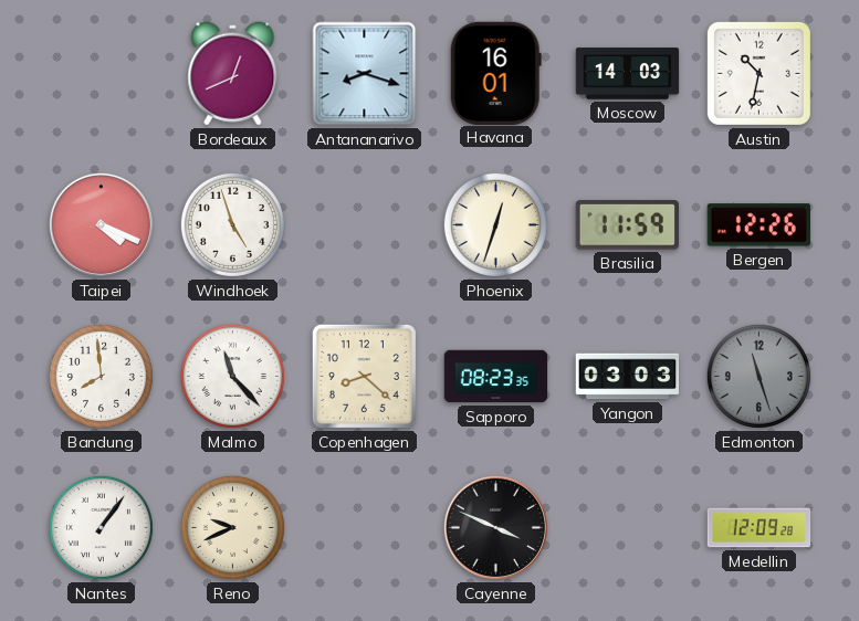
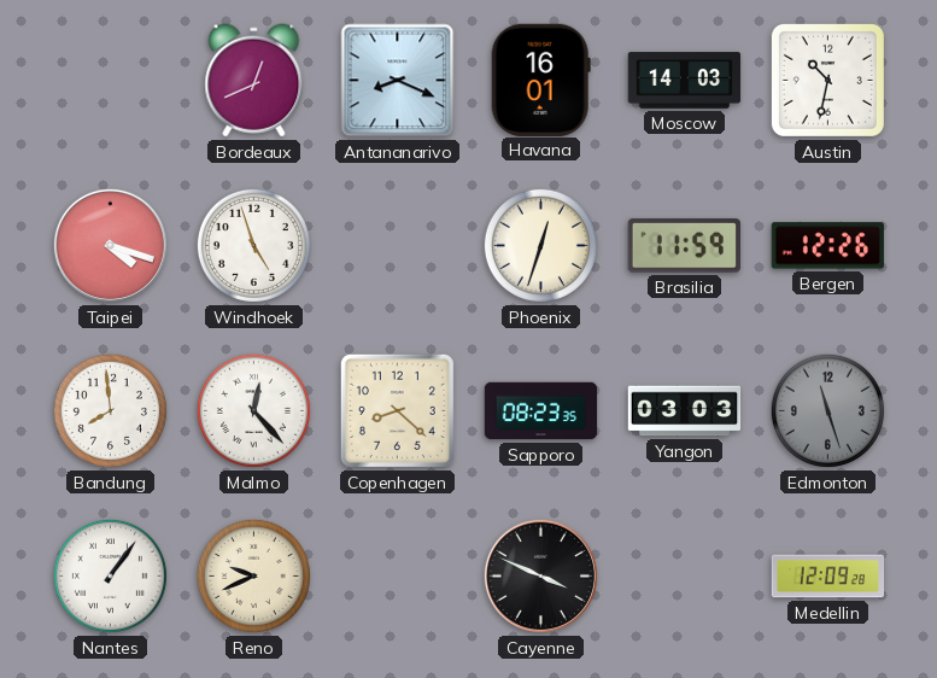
Antananarivo: 8:18 -> 8:19
Taipei: 4:19 -> 4:18
Malmo: 11:23 -> 12:23
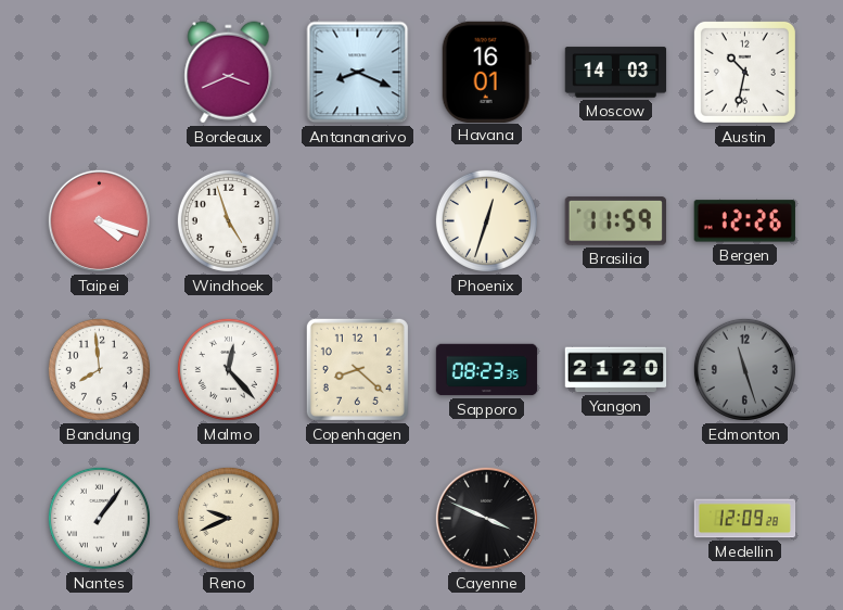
Bordeaux: 12:41 -> 3:41
Yangon: 03:03 -> 21:20
